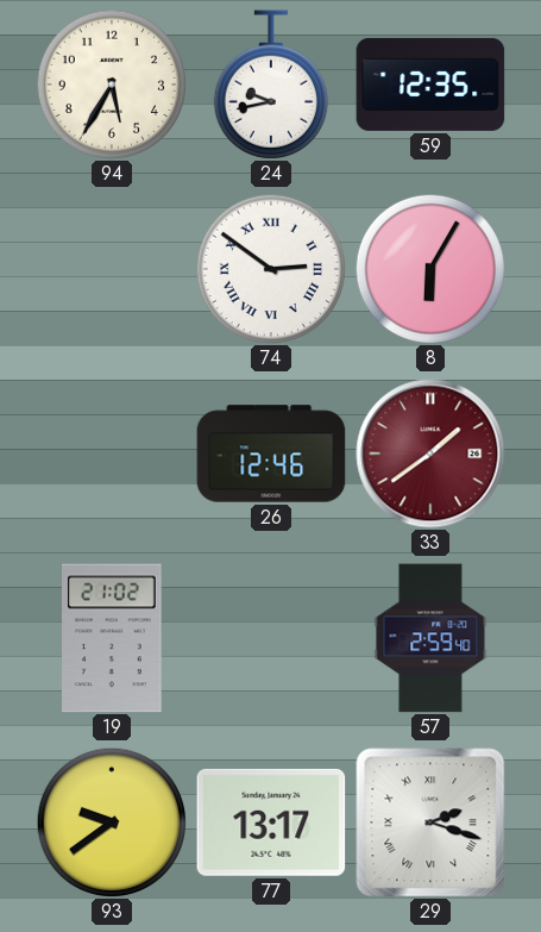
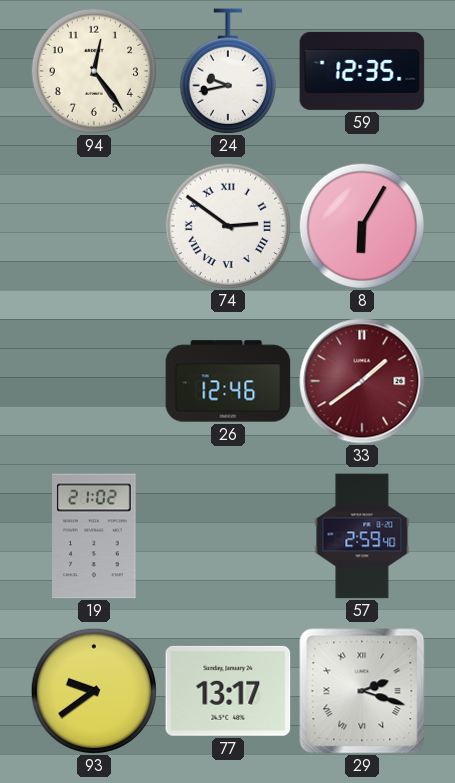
94: 5:35 -> 12:24
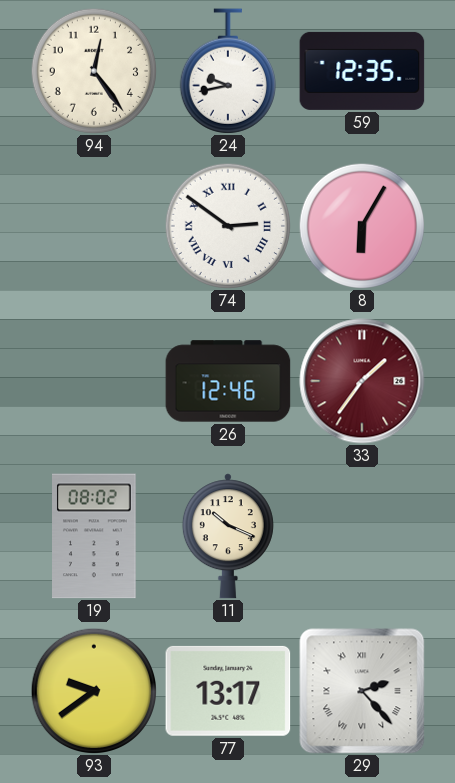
33: 1:39 -> 1:36
19: 21:02 -> 08:02
11: none -> 10:19
57: 2:59 -> none
29: 2:18 -> 2:23
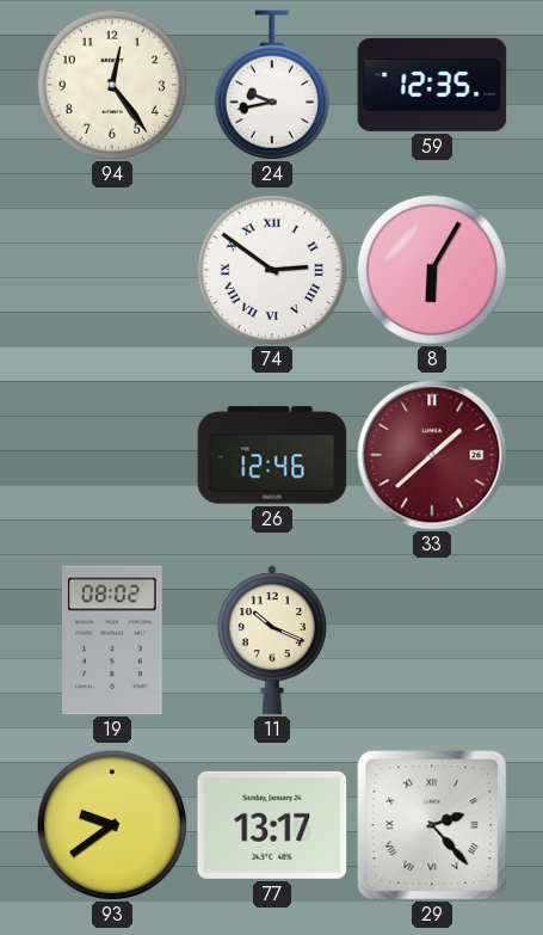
33: 1:36 -> 1:38
